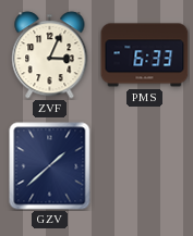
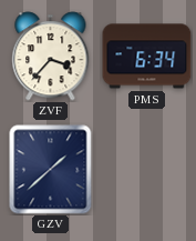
ZVF: 3:04 -> 3:37
PMS: 6:33 -> 6:34
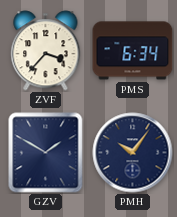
GZV: 1:38 -> 1:50
PMH: none -> 10:06
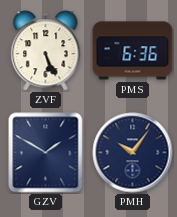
ZVF: 3:37 -> 5:26
PMS: 6:34 -> 6:36
